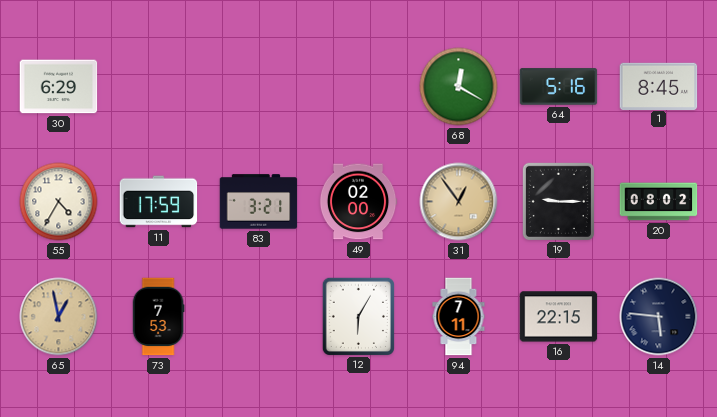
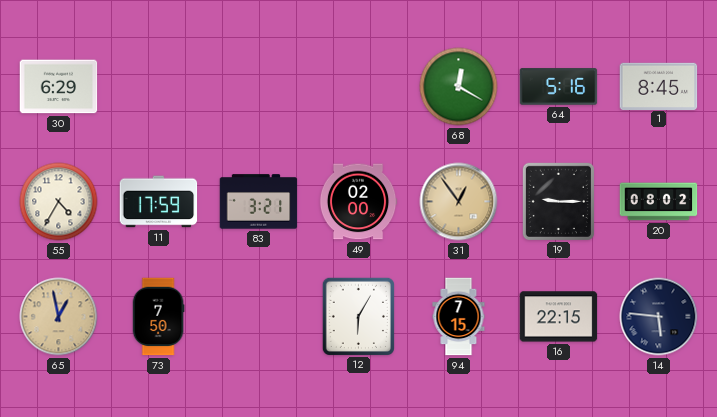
73: 7:53 -> 7:50
94: 7:11 -> 7:15
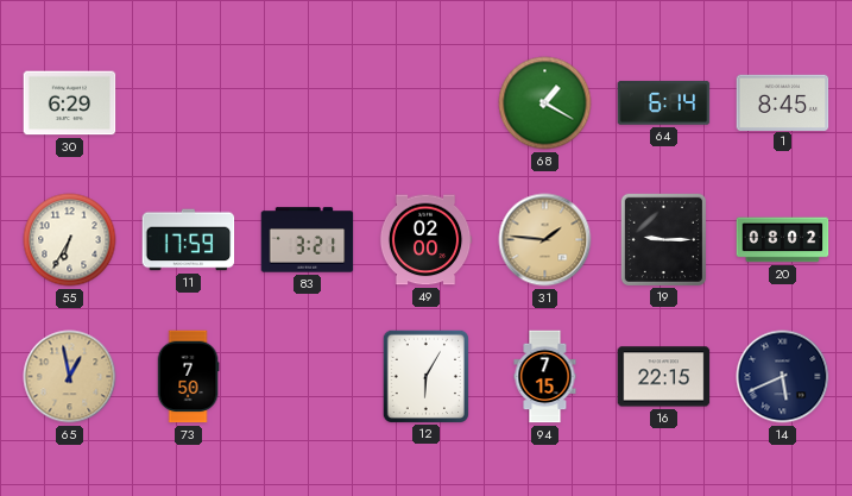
68: 12:20 -> 1:20
64: 5:16 -> 6:14
55: 4:35 -> 6:35
31: 12:54 -> 1:46
14: 5:46 -> 5:41
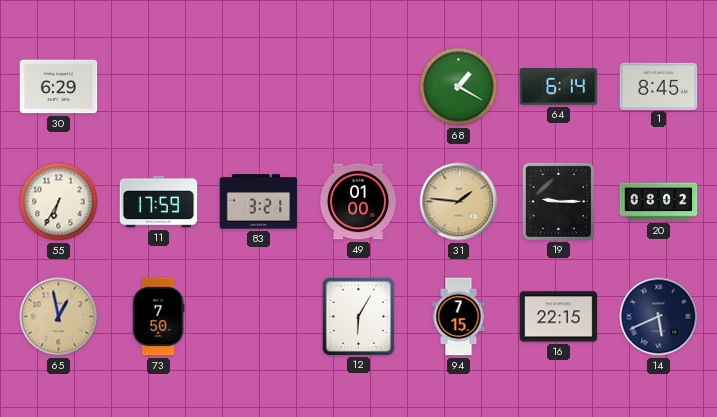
49: 02:00 -> 01:00
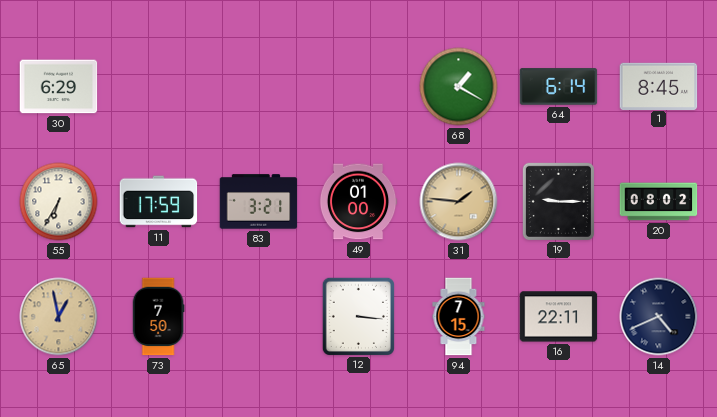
12: 6:05 -> 3:16
16: 22:15 -> 22:11
14: 5:41 -> 4:41
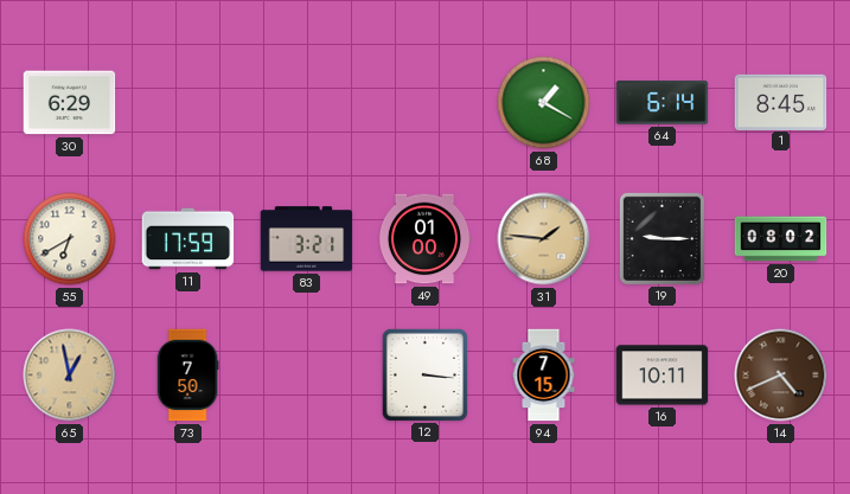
55: 6:35 -> 6:40
16: 22:11 -> 10:11
14 dial: navy -> brown
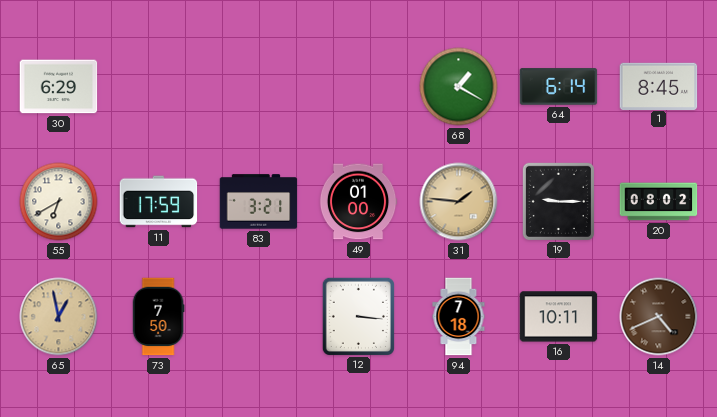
94: 7:15 -> 7:18
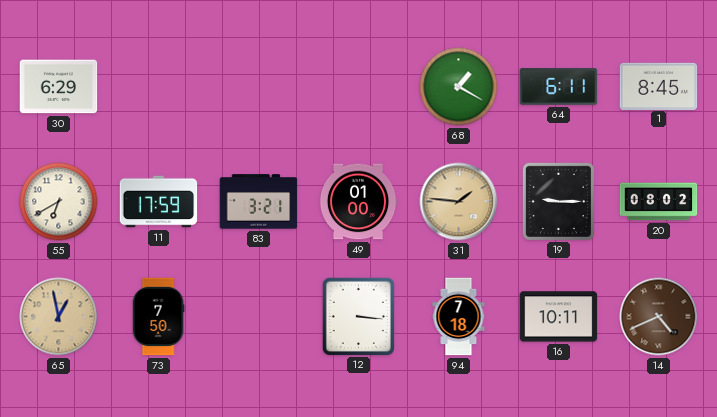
64: 6:14 -> 6:11
